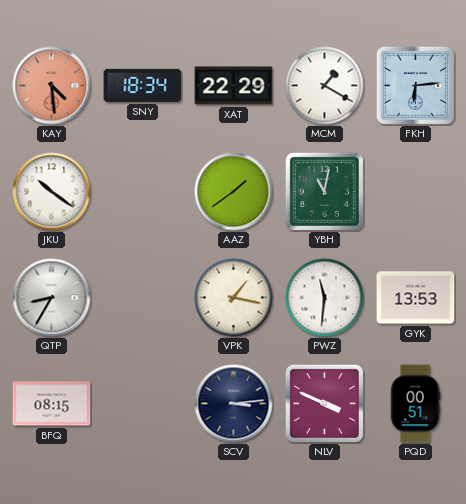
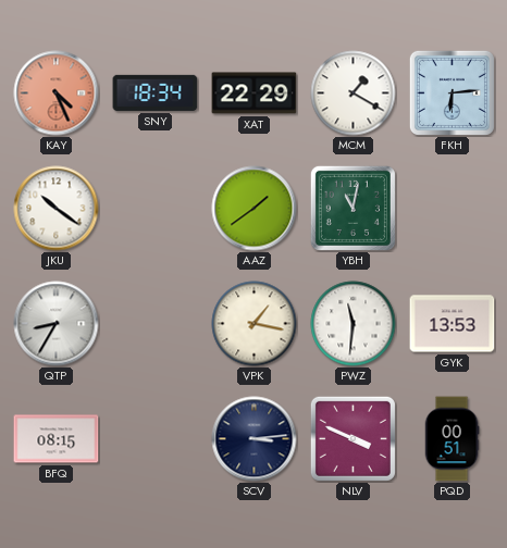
KAY: 4:29 -> 4:26
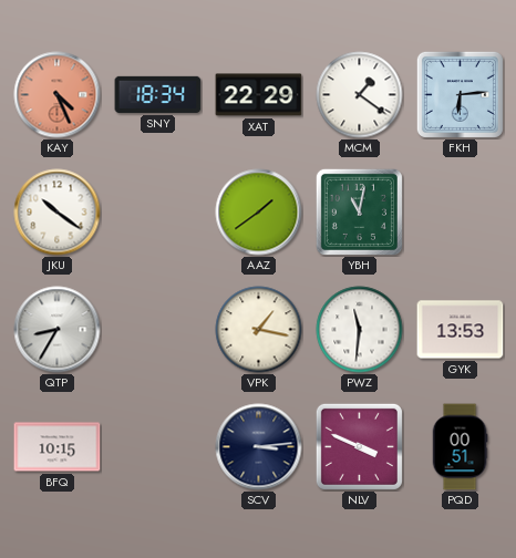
MCM: 1:20 -> 1:21
BFQ: 08:15 -> 10:15
